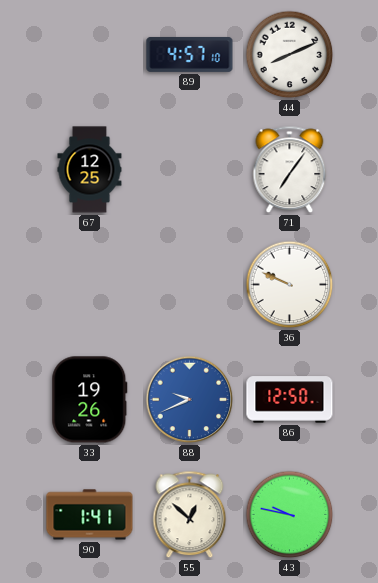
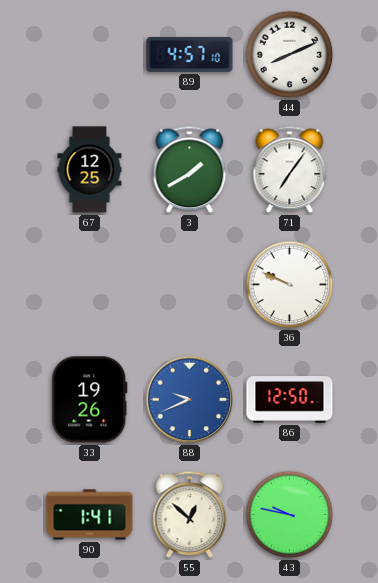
3: none -> 1:40
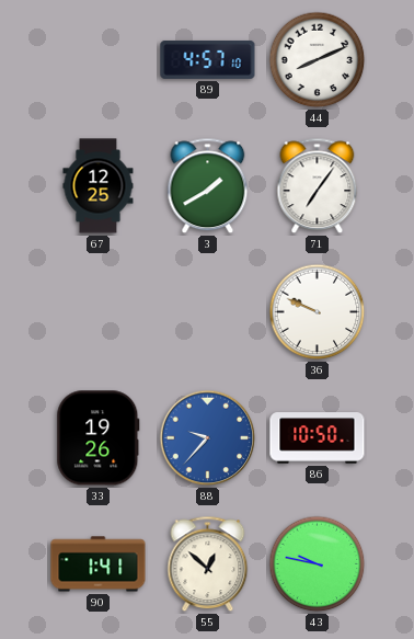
88: 9:41 -> 9:37
86: 12:50 -> 10:50
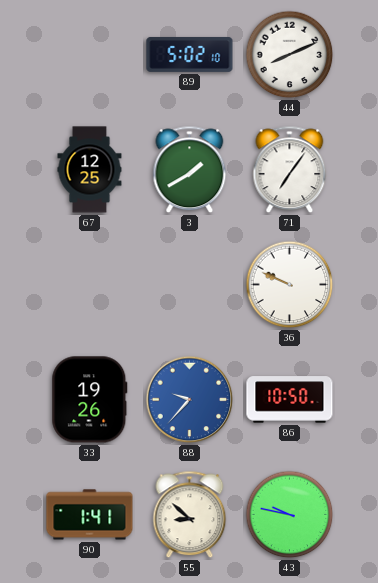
89: 4:57 -> 5:02
55: 12:52 -> 8:52
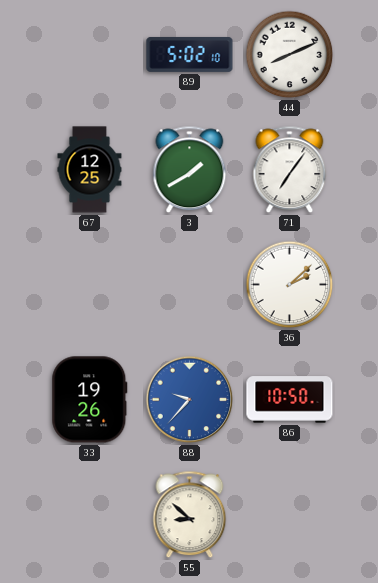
36: 9:49 -> 2:08
90: 1:41 -> none
43: 9:47 -> none
